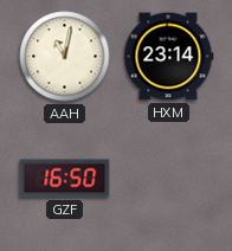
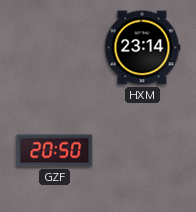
AAH: 11:02 -> none
GZF: 16:50 -> 20:50
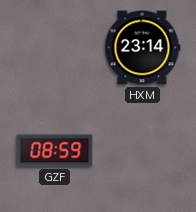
GZF: 20:50 -> 08:59
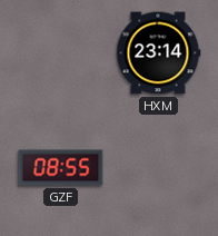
GZF: 08:59 -> 08:55
